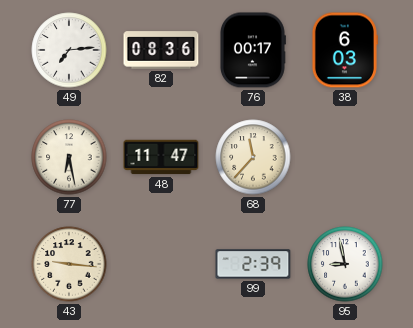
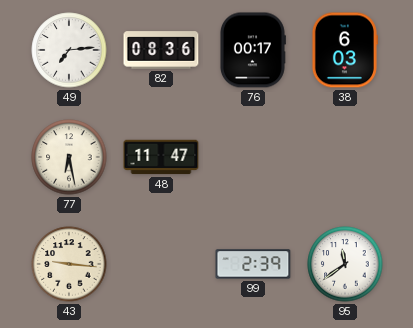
68: 11:37 -> none
95: 8:58 -> 11:39
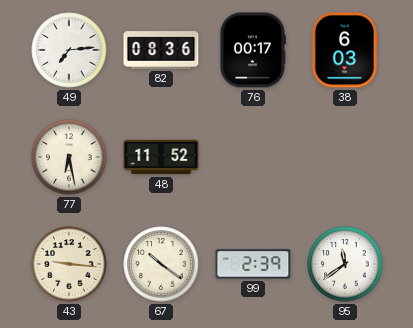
48: 11:47 -> 11:52
67: none -> 10:21
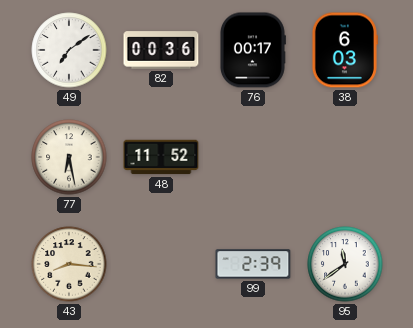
49: 7:14 -> 7:09
82: 08:36 -> 00:36
43: 9:16 -> 8:16
67: 10:21 -> none
